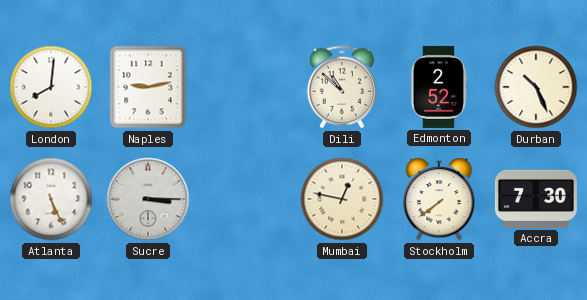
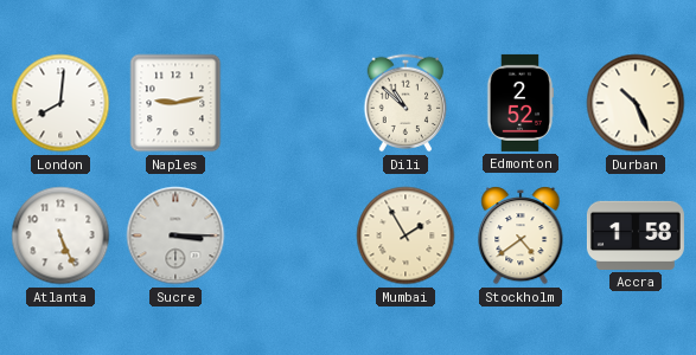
Mumbai: 12:47 -> 1:55
Stockholm: 7:39 -> 4:39
Accra: 7:30 -> 1:58
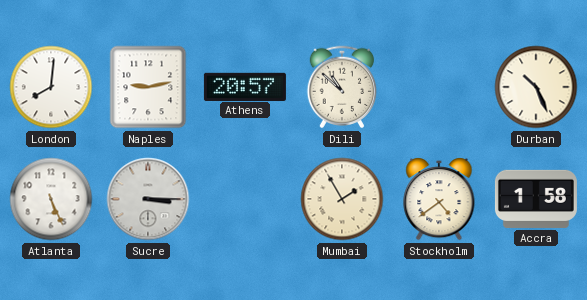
Athens: none -> 20:57
Edmonton: 2:52 -> none
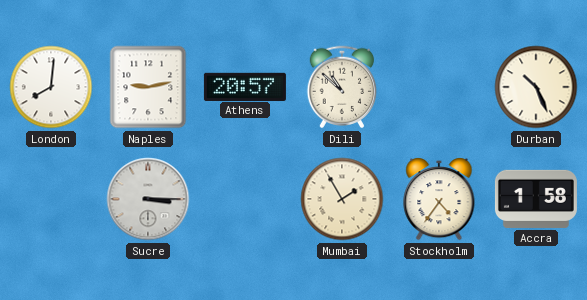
Atlanta: 5:26 -> none
Stockholm: 4:39 -> 4:36
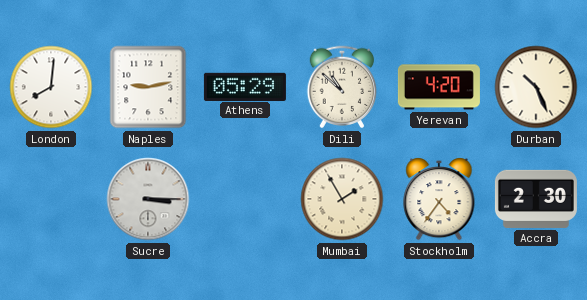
Athens: 20:57 -> 05:29
Yerevan: none -> 4:20
Accra: 1:58 -> 2:30
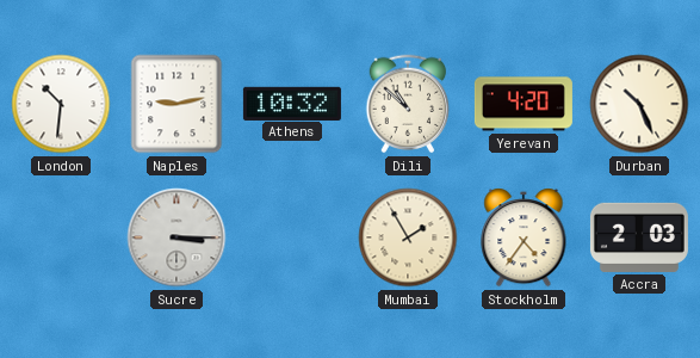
London: 8:01 -> 10:31
Athens: 05:29 -> 10:32
Accra: 2:30 -> 2:03
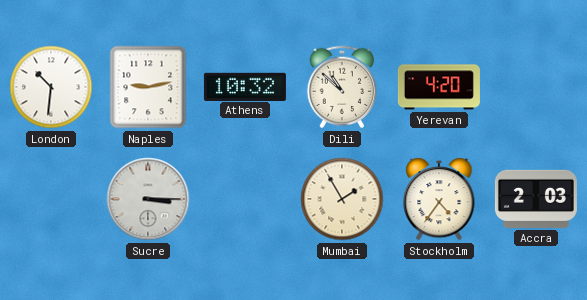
Durban: 10:26 -> none
